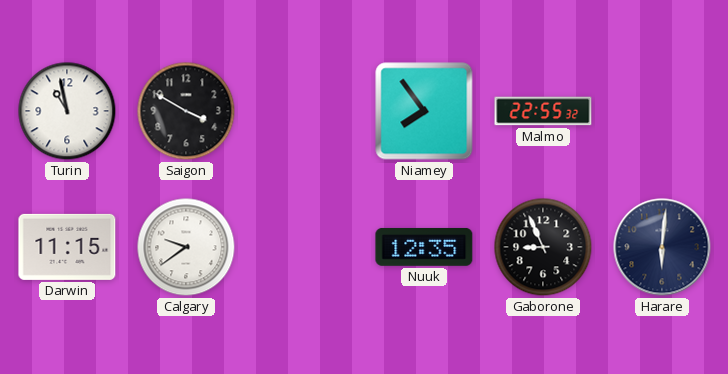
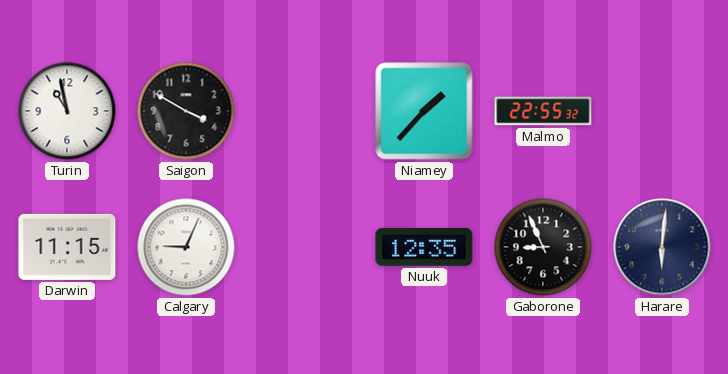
Niamey: 7:54 -> 1:37
Calgary: 9:39 -> 9:04
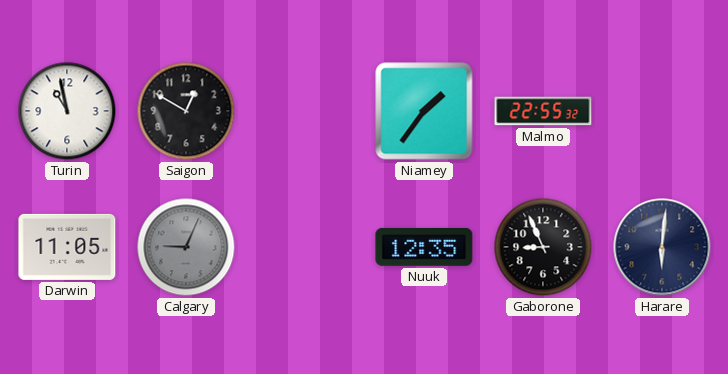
Saigon: 3:50 -> 12:50
Niamey: 1:37 -> 1:36
Darwin: 11:15 -> 11:05
Calgary dial: white -> grey
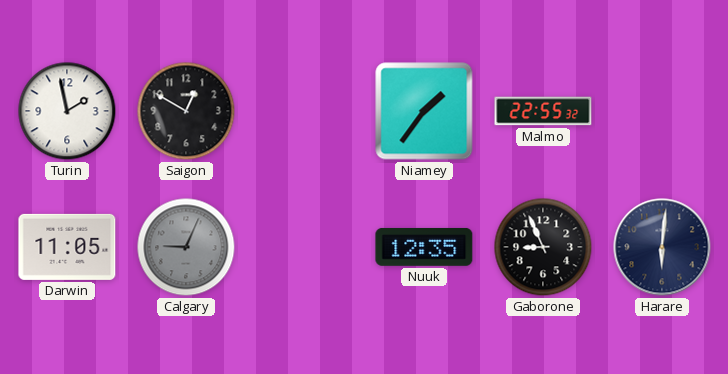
Turin: 10:58 -> 1:58
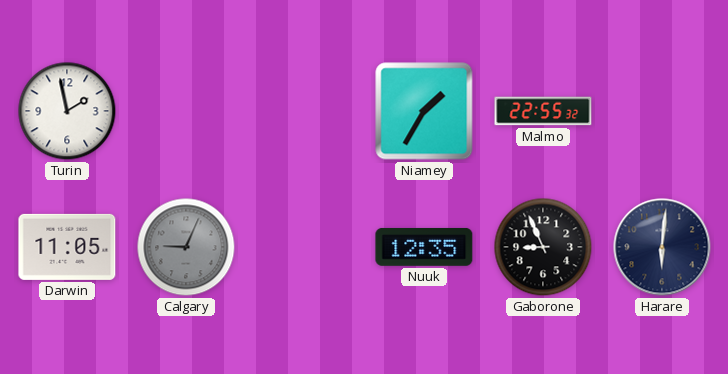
Saigon: 12:50 -> none
Niamey: 1:36 -> 1:35
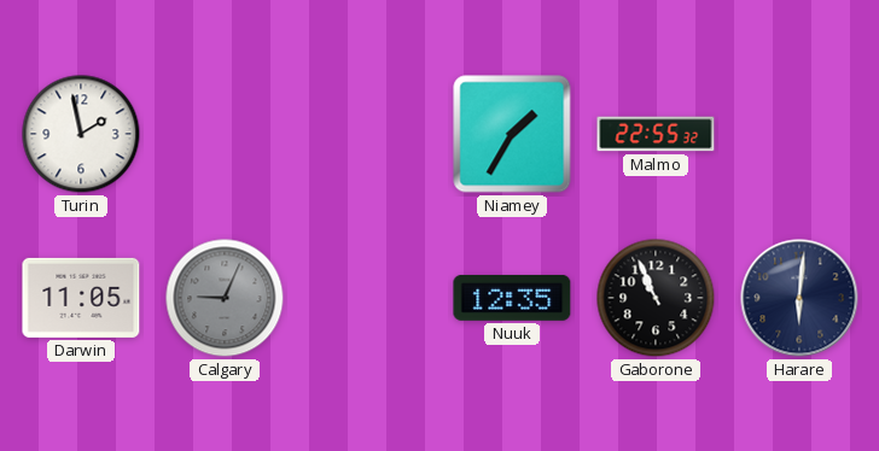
Gaborone: 8:56 -> 10:56
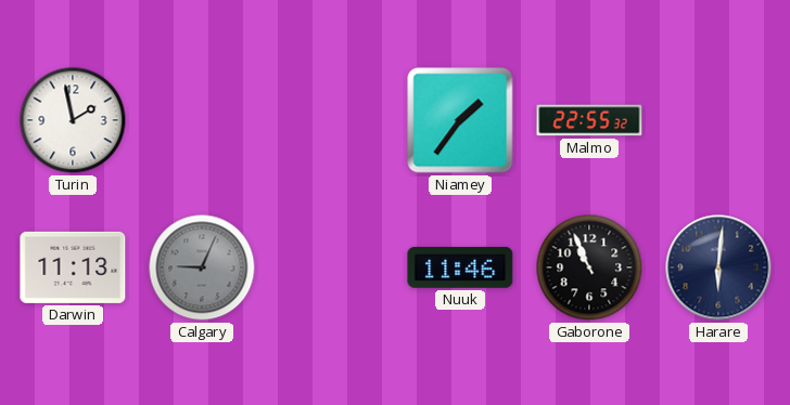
Niamey: 1:35 -> 1:36
Darwin: 11:05 -> 11:13
Nuuk: 12:35 -> 11:46
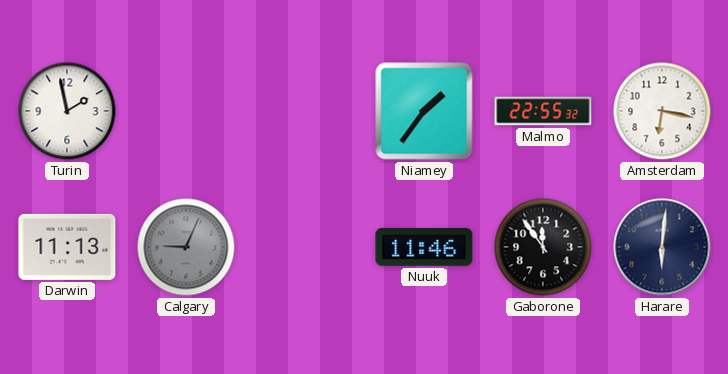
Amsterdam: none -> 6:17
Gaborone: 10:56 -> 11:54
